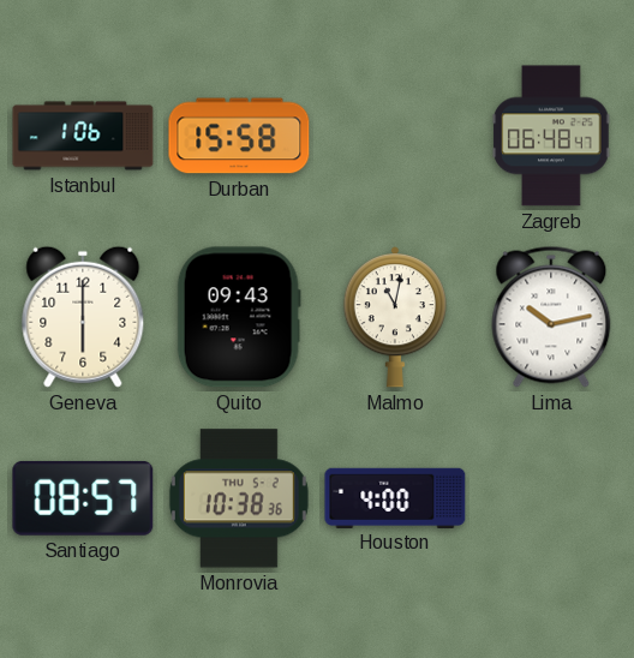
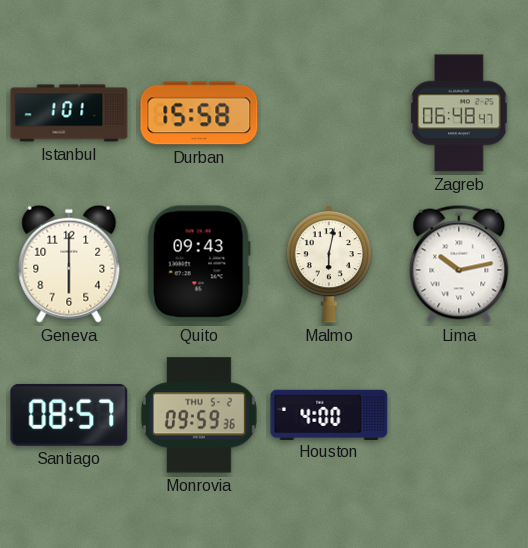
Istanbul: 1:06 -> 1:01
Malmo: 11:02 -> 6:02
Monrovia: 10:38 -> 09:59
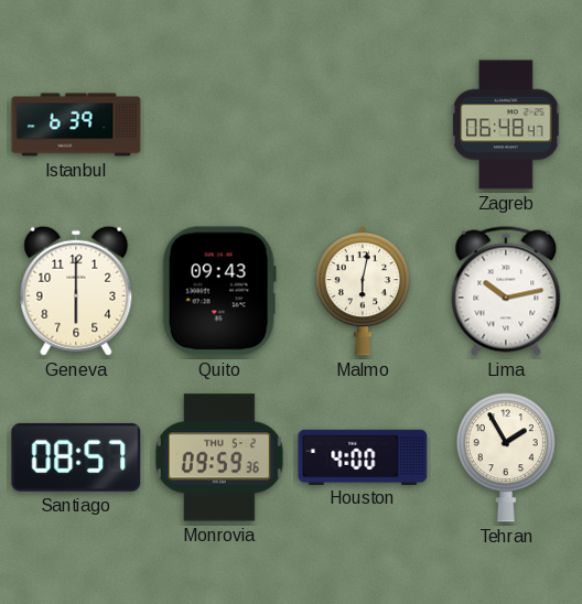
Istanbul: 1:01 -> 6:39
Durban: 15:58 -> none
Tehran: none -> 1:55
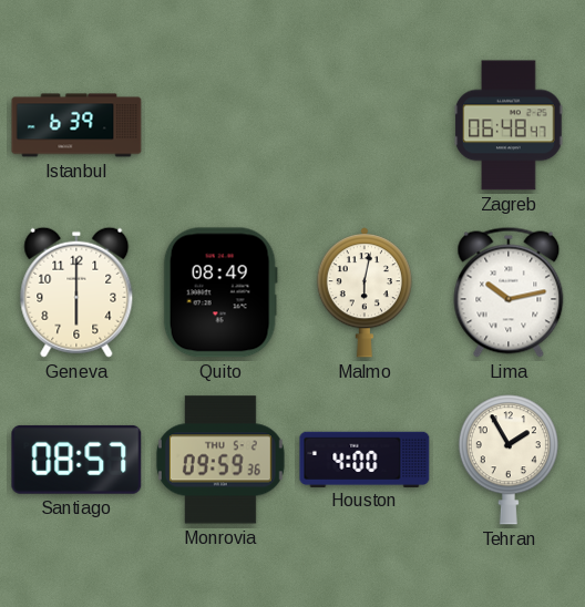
Quito: 09:43 -> 08:49
